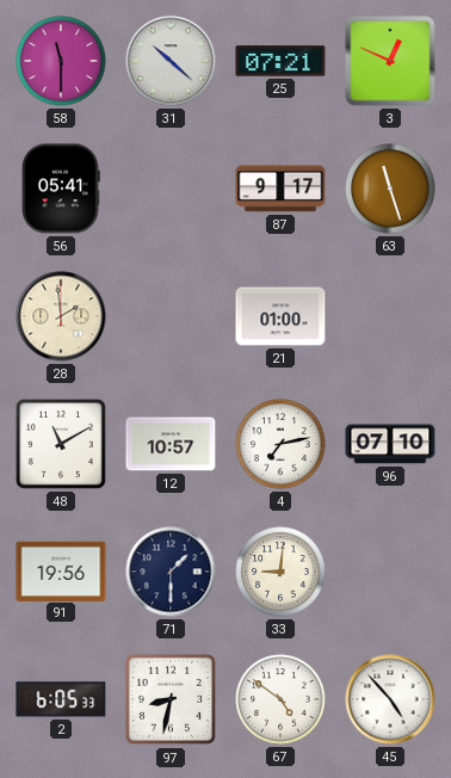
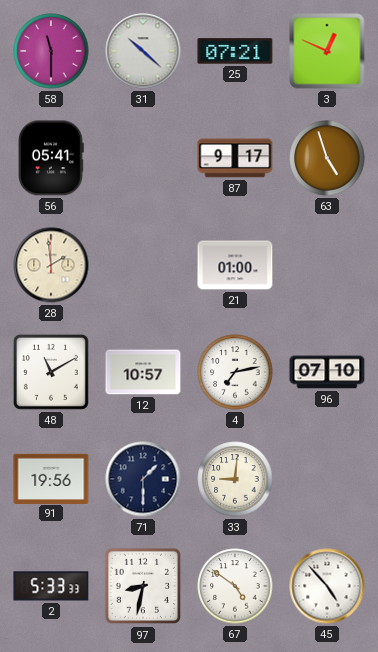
63: 11:27 -> 4:57
2: 6:05 -> 5:33
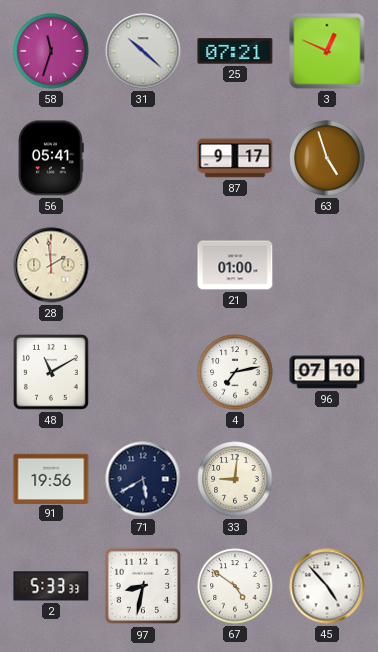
58: 11:30 -> 11:33
12: 10:57 -> none
71: 1:30 -> 5:40
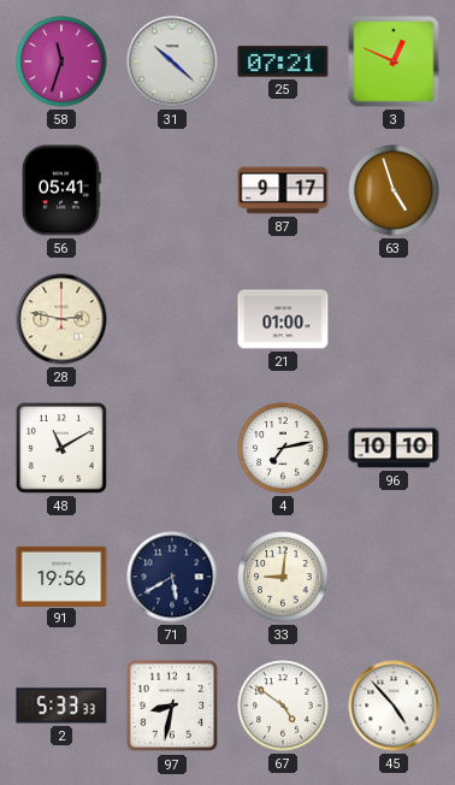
28: 1:59 -> 2:47
96: 07:10 -> 10:10
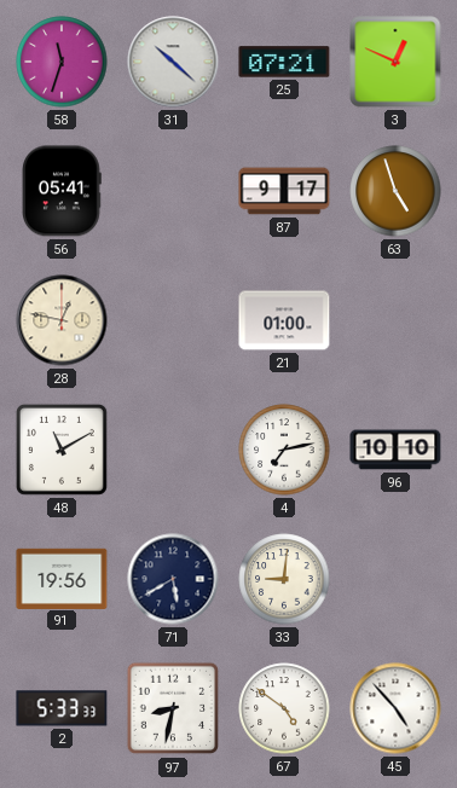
28: 2:47 -> 12:47
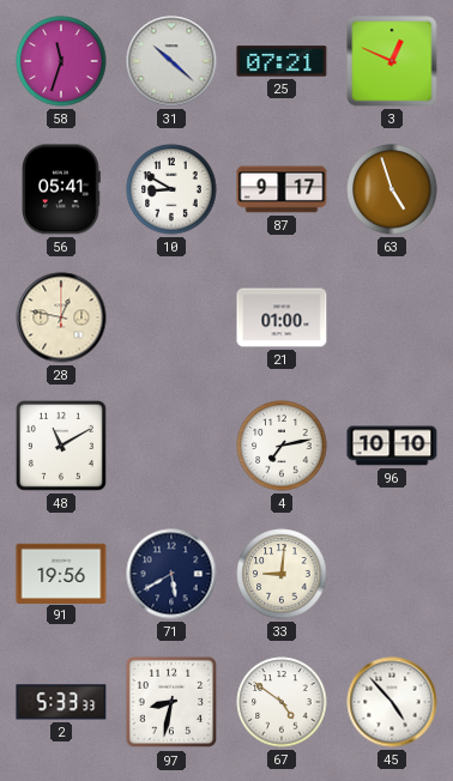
10: none -> 8:50
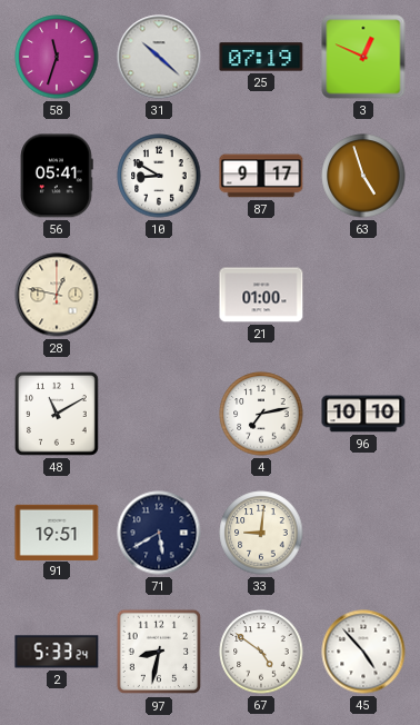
25: 07:21 -> 07:19
91: 19:56 -> 19:51
2: 5:33:33 -> 5:33:24
